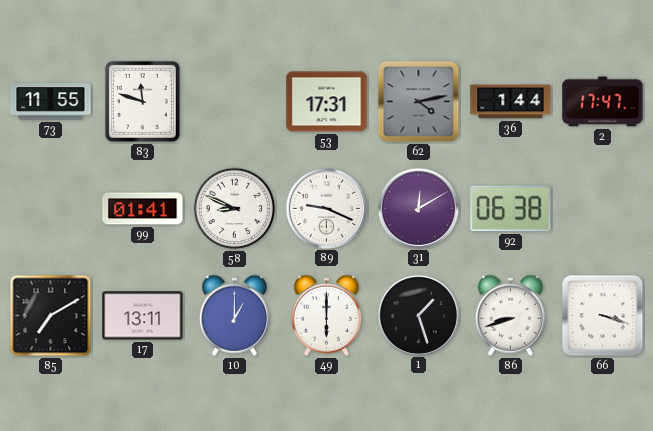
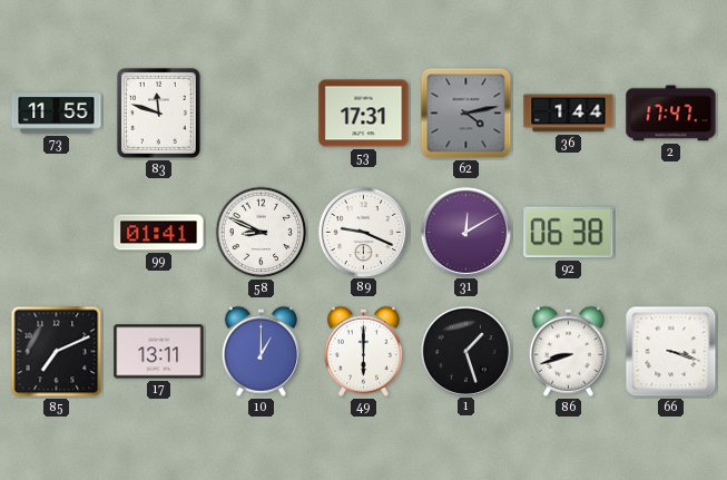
85: 7:10 -> 7:11
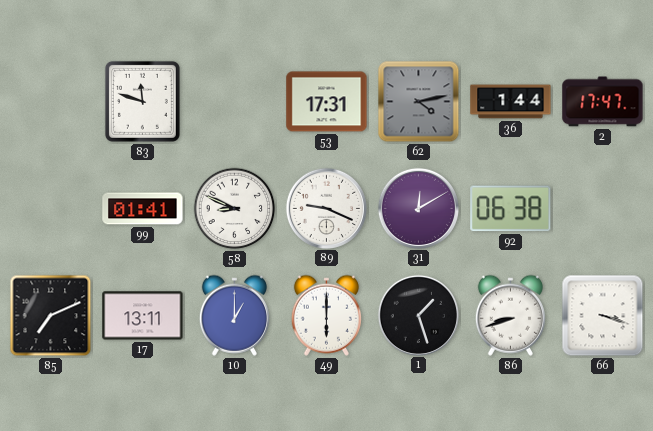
73: 11:55 -> none
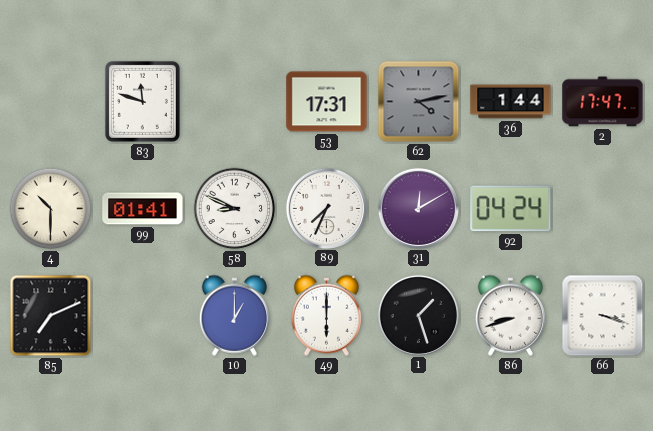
4: none -> 10:30
89: 9:19 -> 7:34
92: 06:38 -> 04:24
17: 13:11 -> none
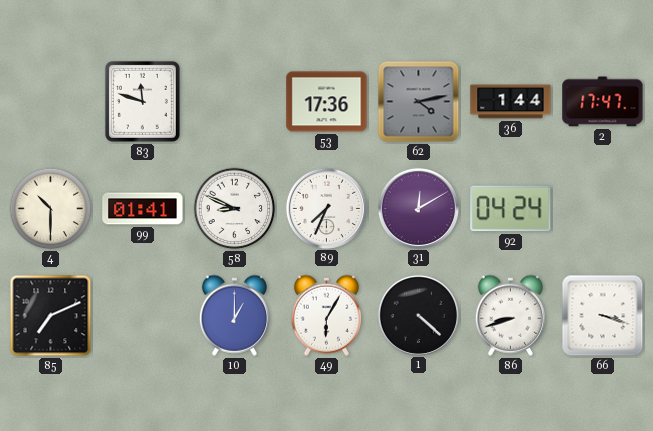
53: 17:31 -> 17:36
49: 6:00 -> 6:05
1: 1:27 -> 4:22
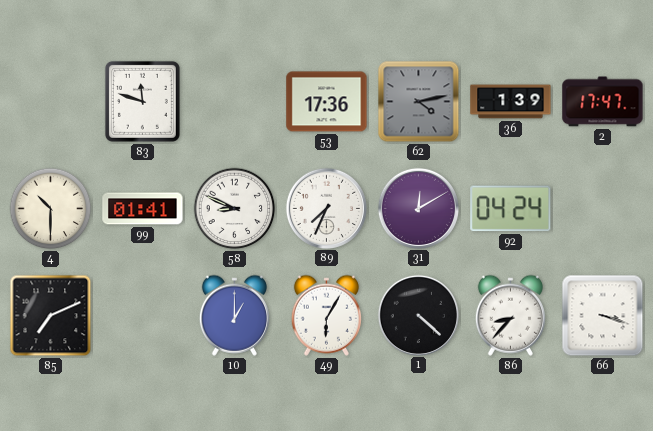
36: 1:44 -> 1:39
86: 8:42 -> 8:37
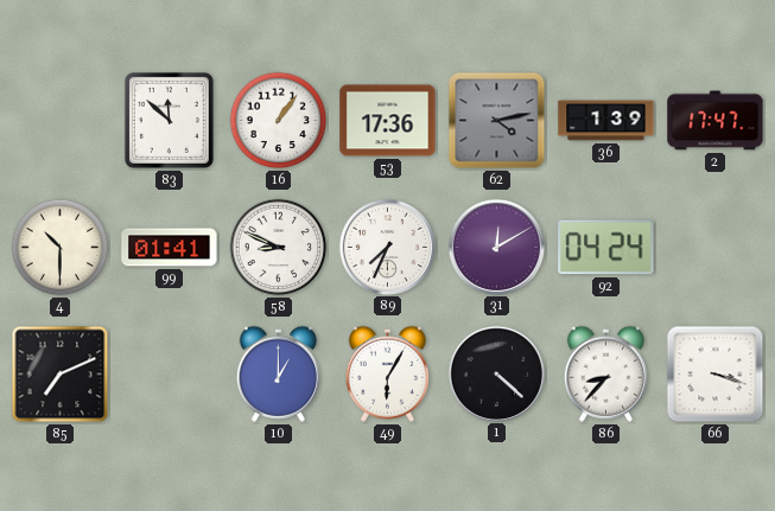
83: 11:48 -> 11:52
16: none -> 1:06
